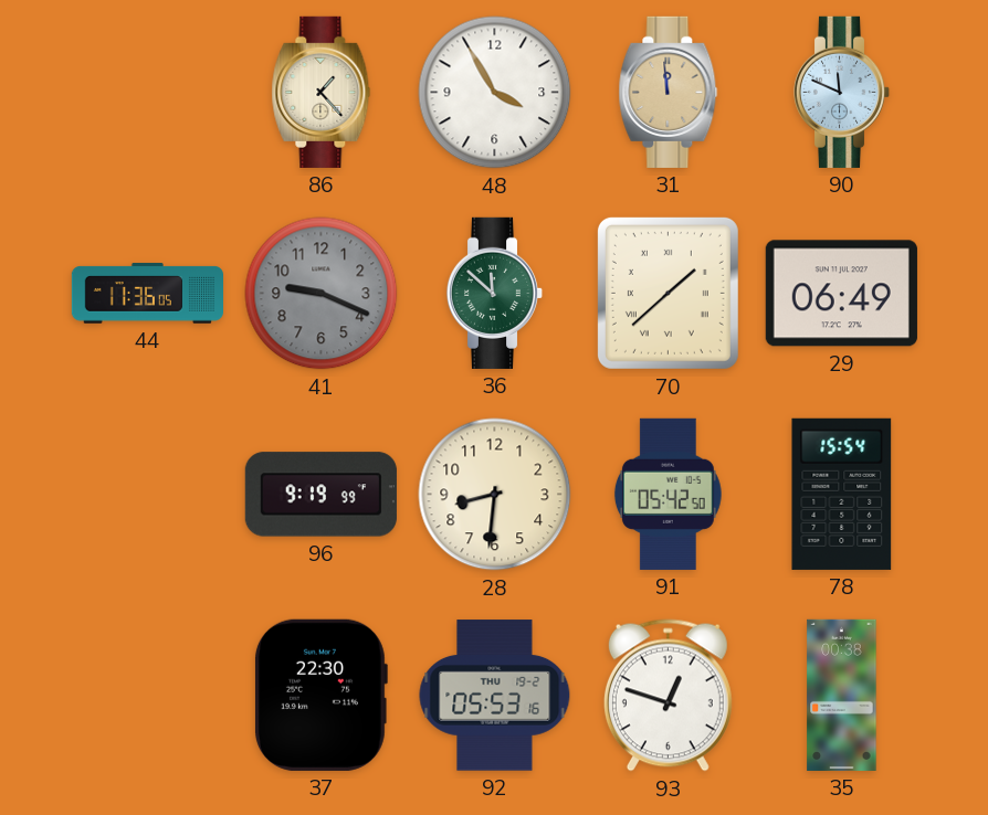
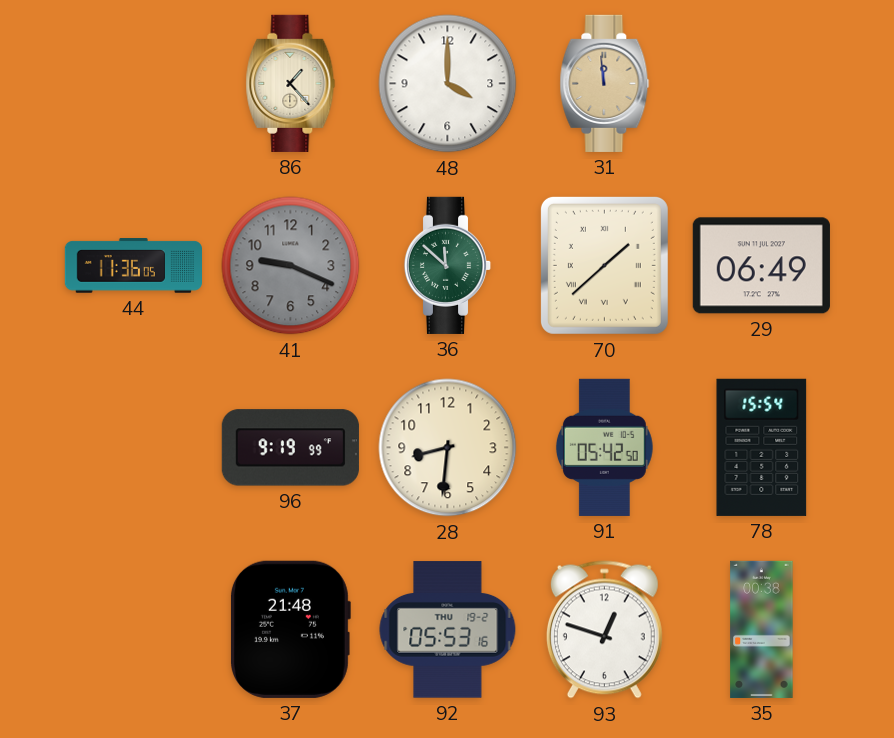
48: 3:55 -> 4:00
90: 11:49 -> none
37: 22:30 -> 21:48
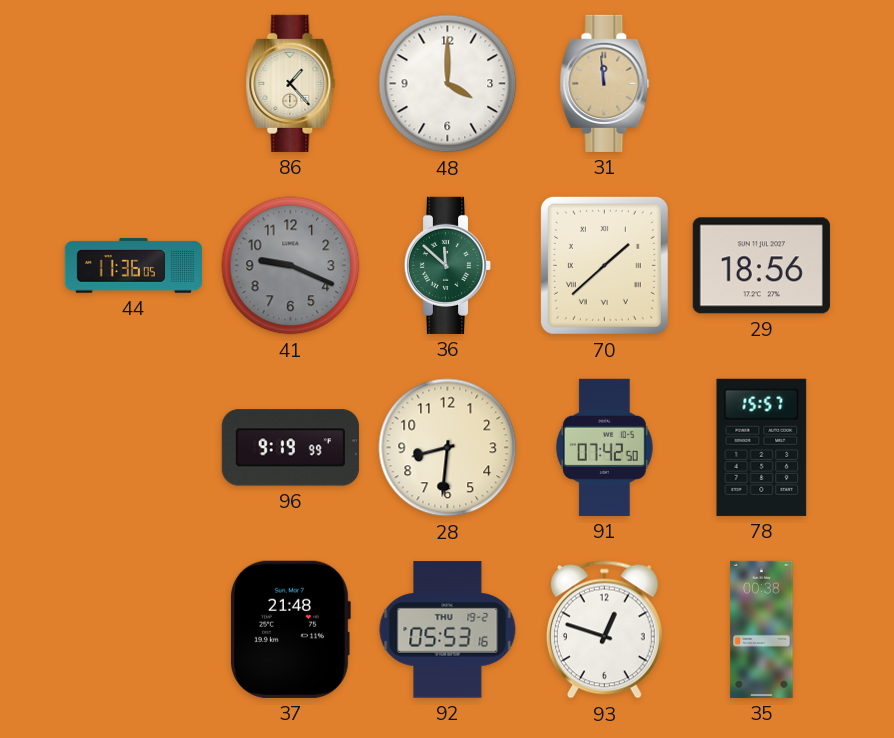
29: 06:49 -> 18:56
91: 05:42 -> 07:42
78: 15:54 -> 15:57
